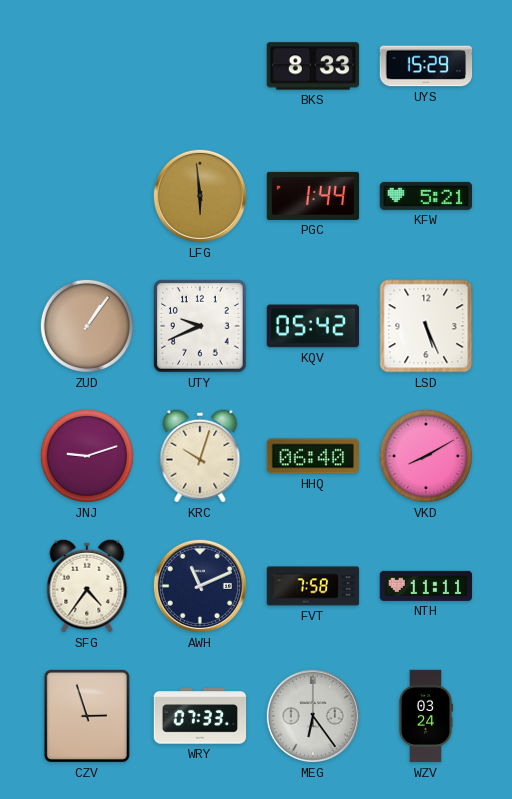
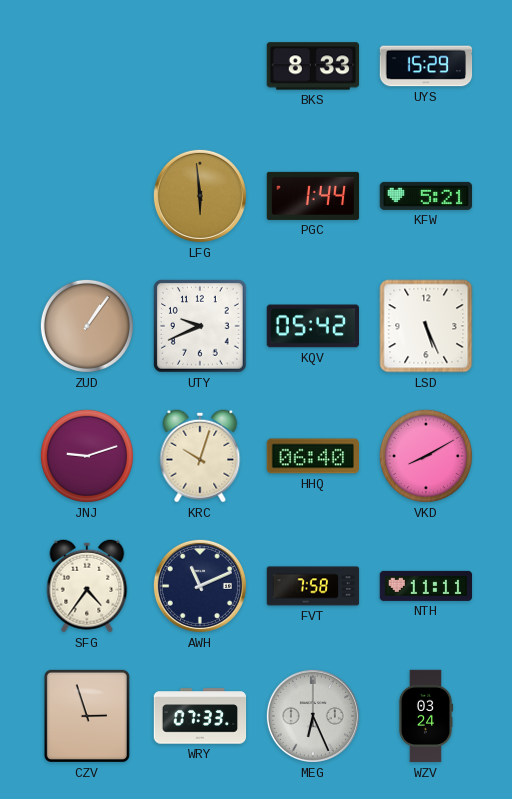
MEG: 6:24 -> 6:26
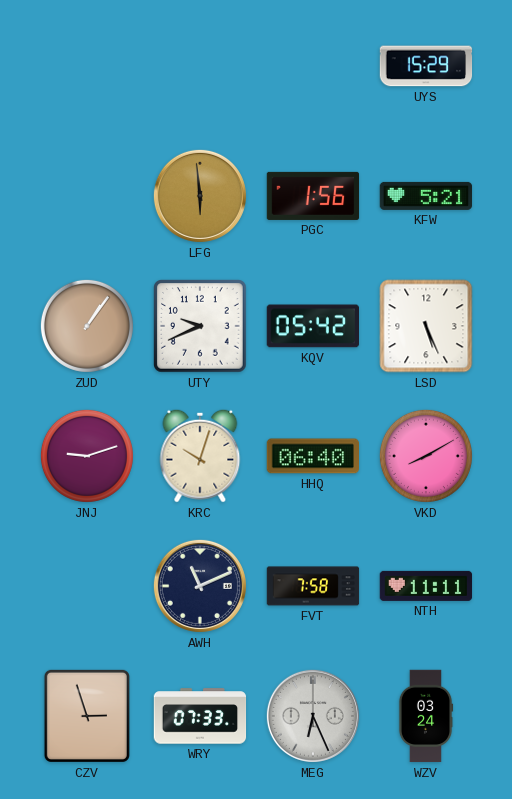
BKS: 8:33 -> none
PGC: 1:44 -> 1:56
SFG: 4:36 -> none
